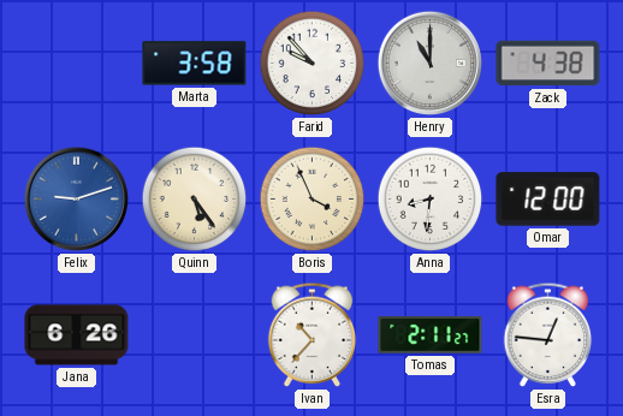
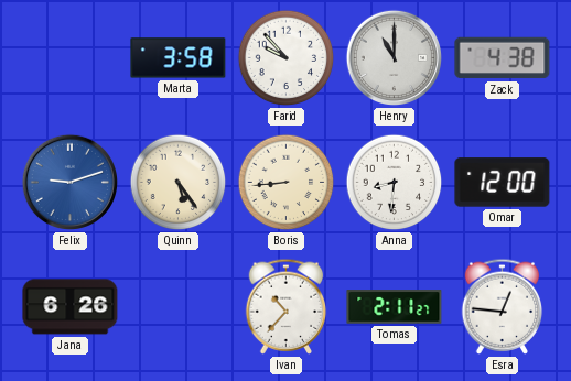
Boris: 3:56 -> 8:44
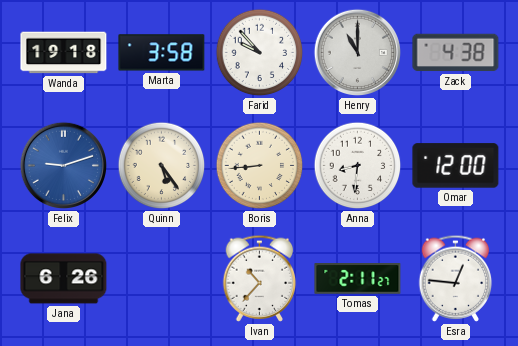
Wanda: none -> 19:18
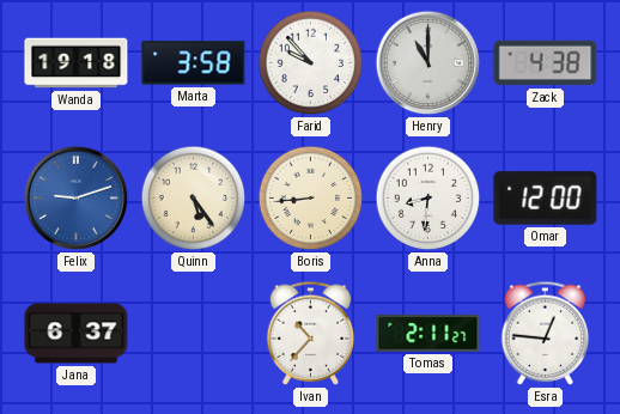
Jana: 6:26 -> 6:37
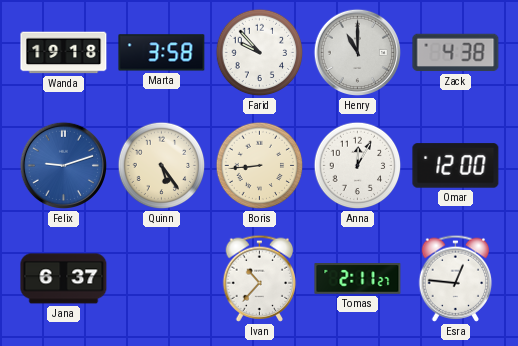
Anna: 8:31 -> 12:05
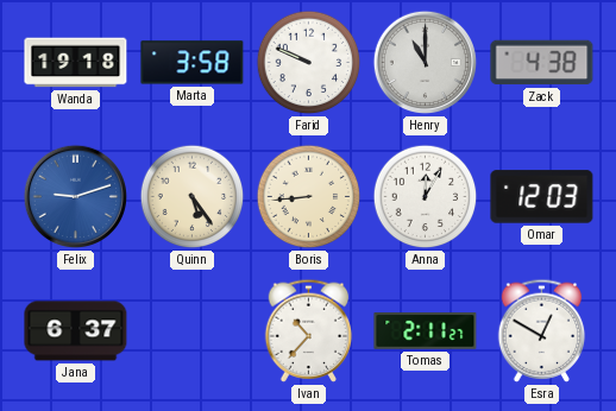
Farid: 9:53 -> 9:49
Omar: 12:00 -> 12:03
Esra: 12:46 -> 12:50
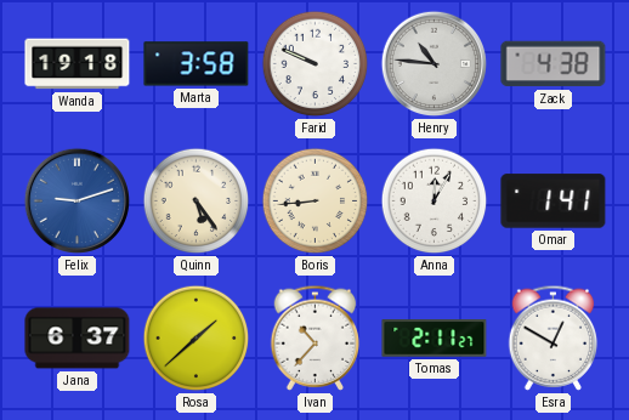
Henry: 11:00 -> 10:46
Omar: 12:03 -> 1:41
Rosa: none -> 1:38
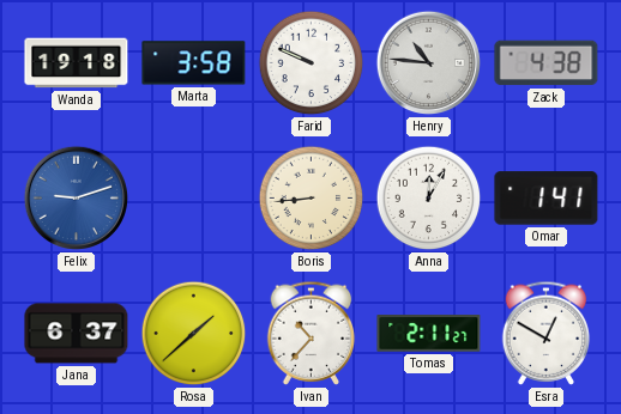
Quinn: 5:24 -> none
